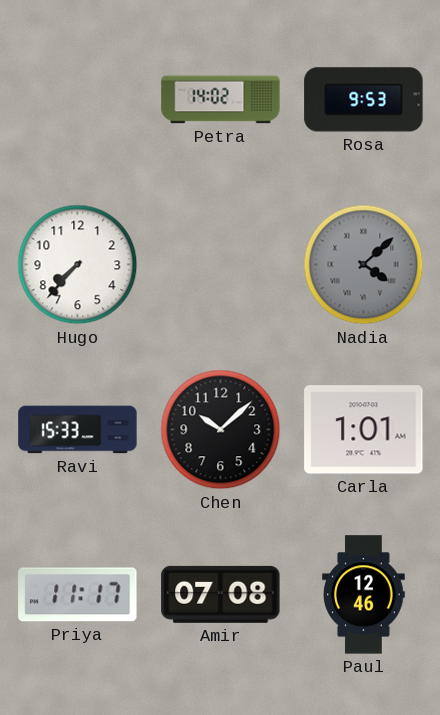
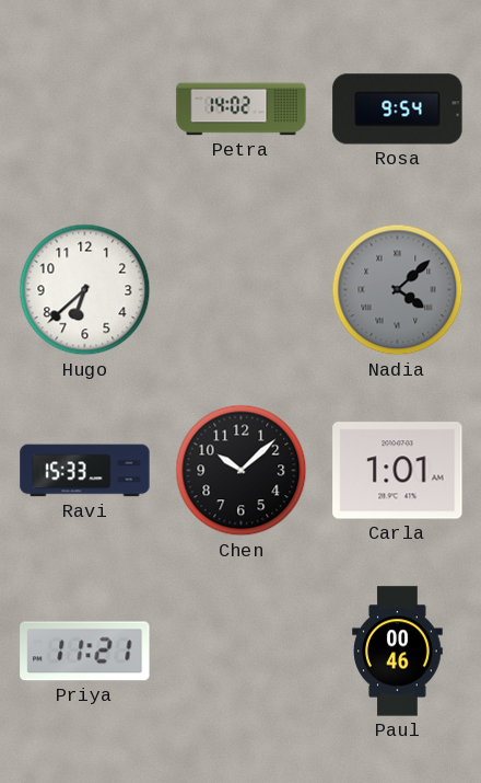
Rosa: 9:53 -> 9:54
Hugo: 7:37 -> 6:38
Priya: 11:17 -> 11:21
Amir: 07:08 -> none
Paul: 12:46 -> 00:46
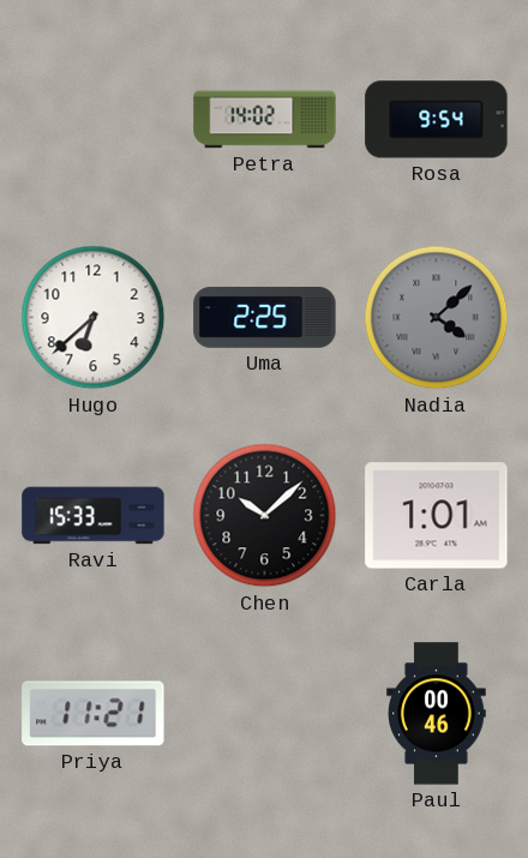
Uma: none -> 2:25
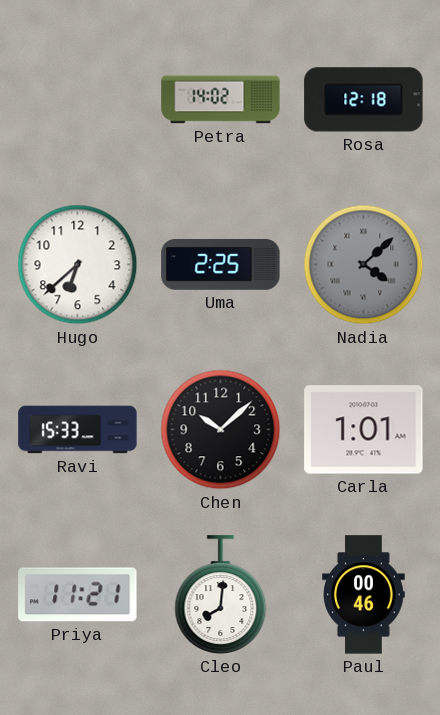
Rosa: 9:54 -> 12:18
Cleo: none -> 8:01
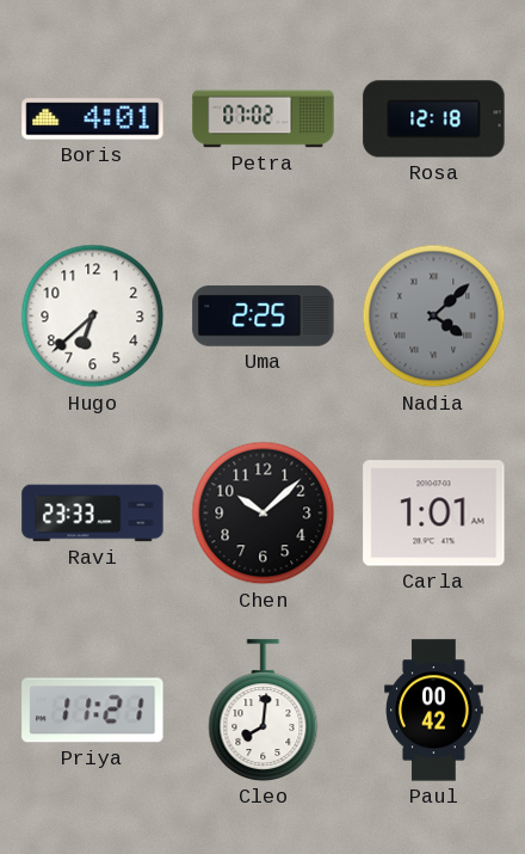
Boris: none -> 4:01
Petra: 14:02 -> 07:02
Ravi: 15:33 -> 23:33
Paul: 00:46 -> 00:42
